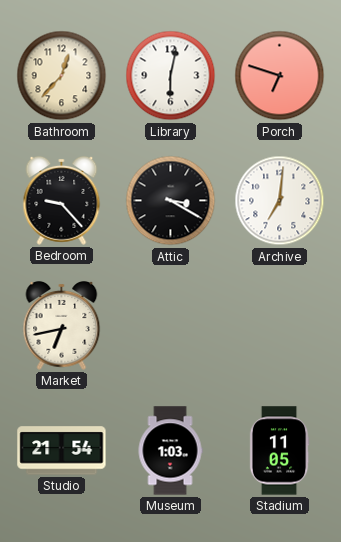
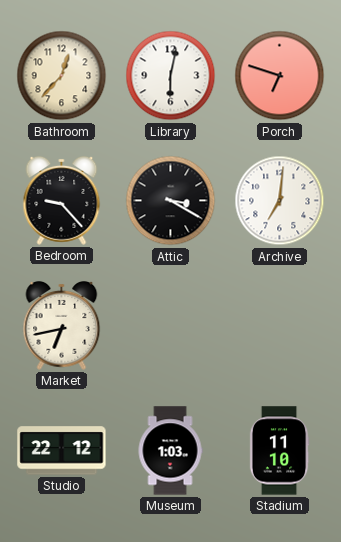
Studio: 21:54 -> 22:12
Stadium: 11:05 -> 11:10
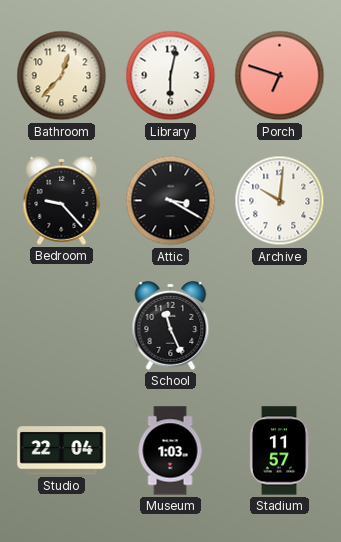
Archive: 7:01 -> 10:01
Market: 6:43 -> none
School: none -> 11:26
Studio: 22:12 -> 22:04
Stadium: 11:10 -> 11:57
